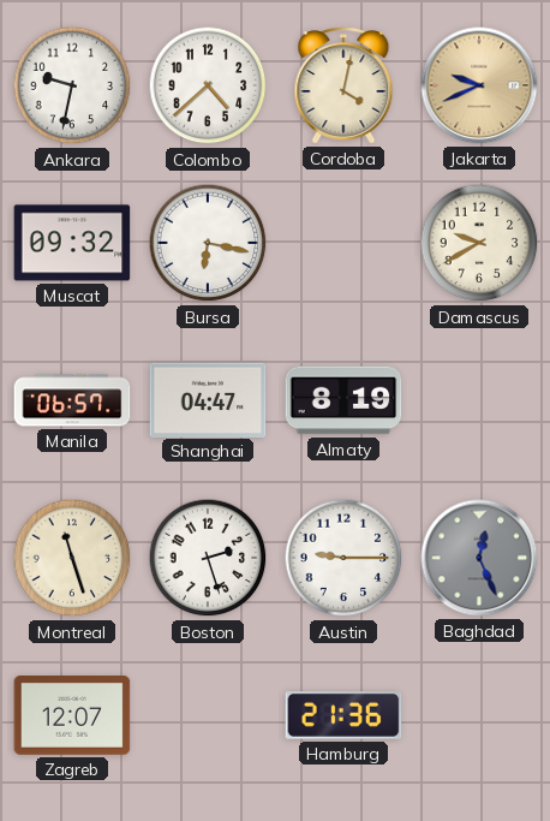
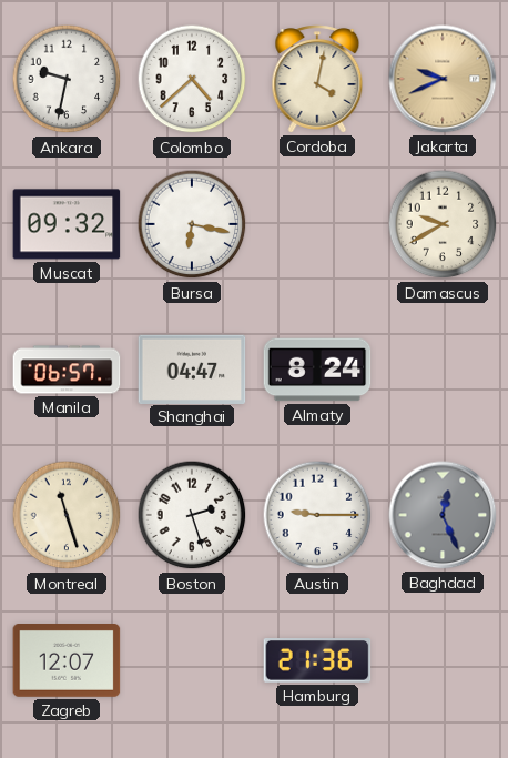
Almaty: 8:19 -> 8:24
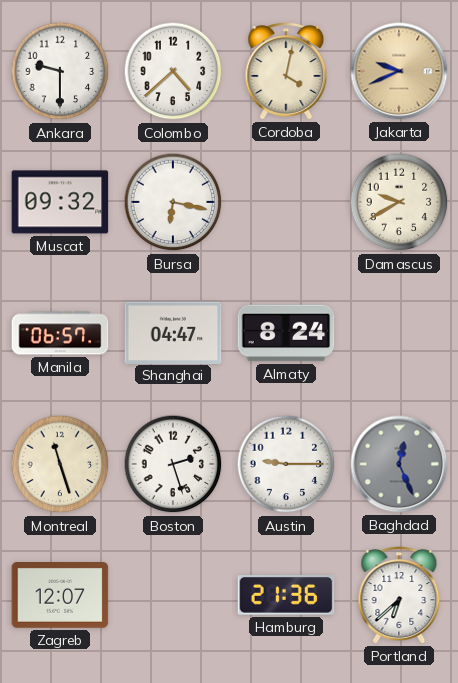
Ankara: 9:32 -> 9:30
Portland: none -> 6:38
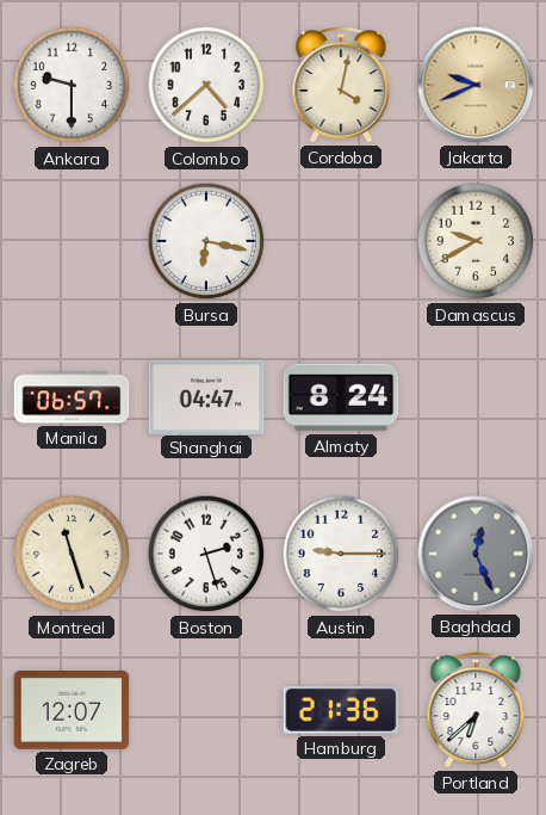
Muscat: 09:32 -> none
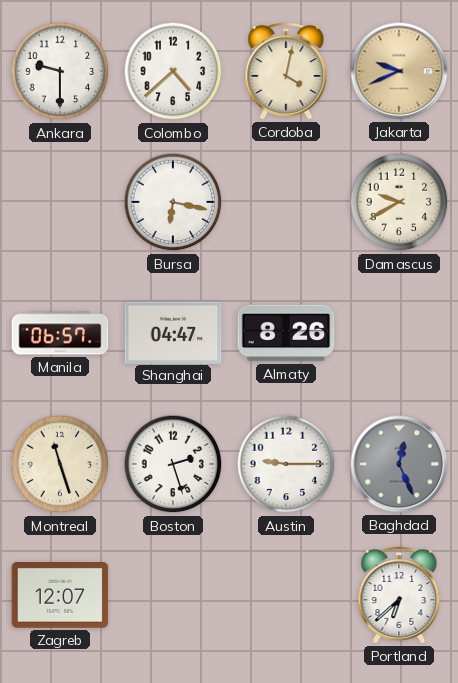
Almaty: 8:24 -> 8:26
Hamburg: 21:36 -> none
